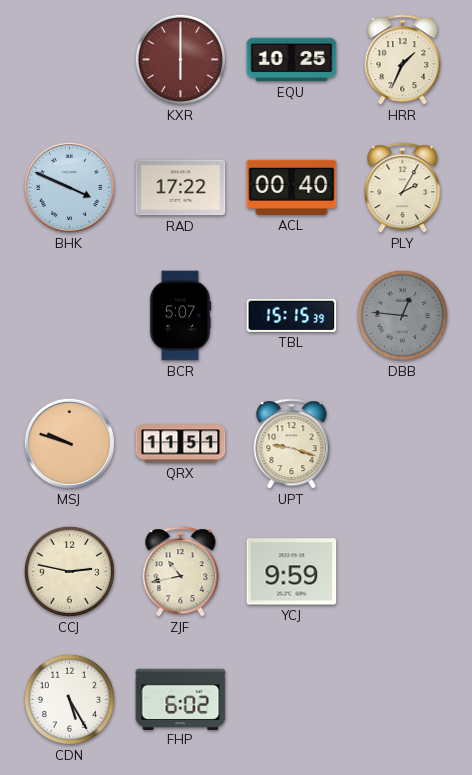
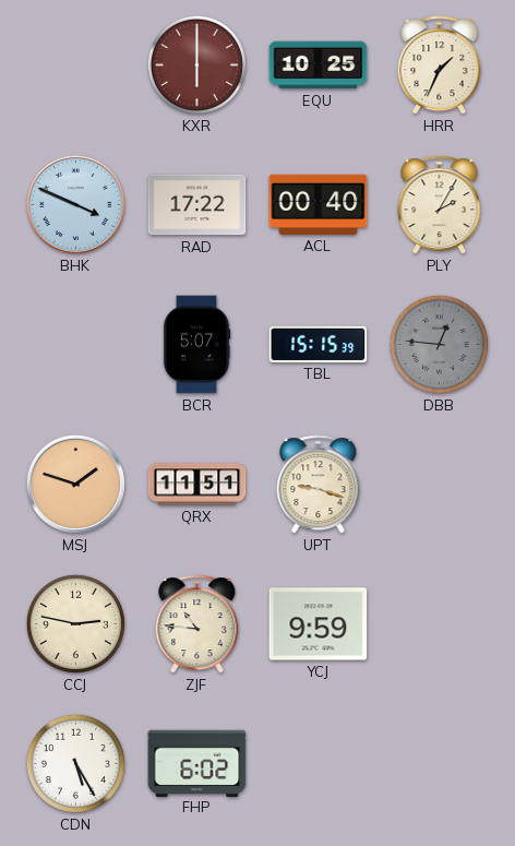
MSJ: 9:48 -> 1:48
ZJF: 10:43 -> 10:46
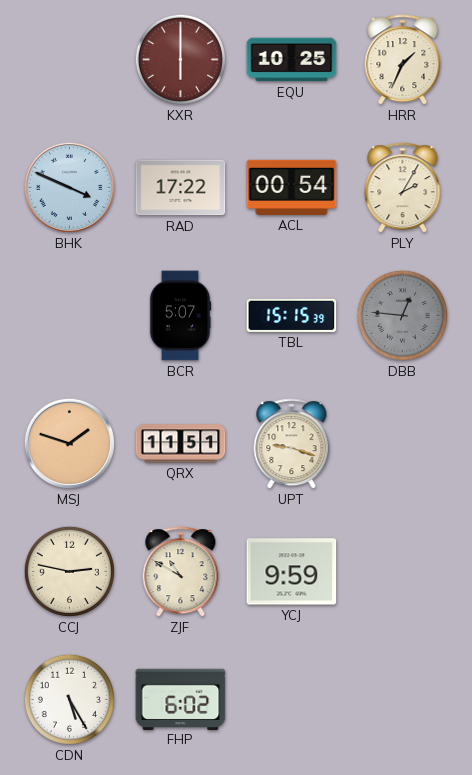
ACL: 00:40 -> 00:54
ZJF: 10:46 -> 10:50
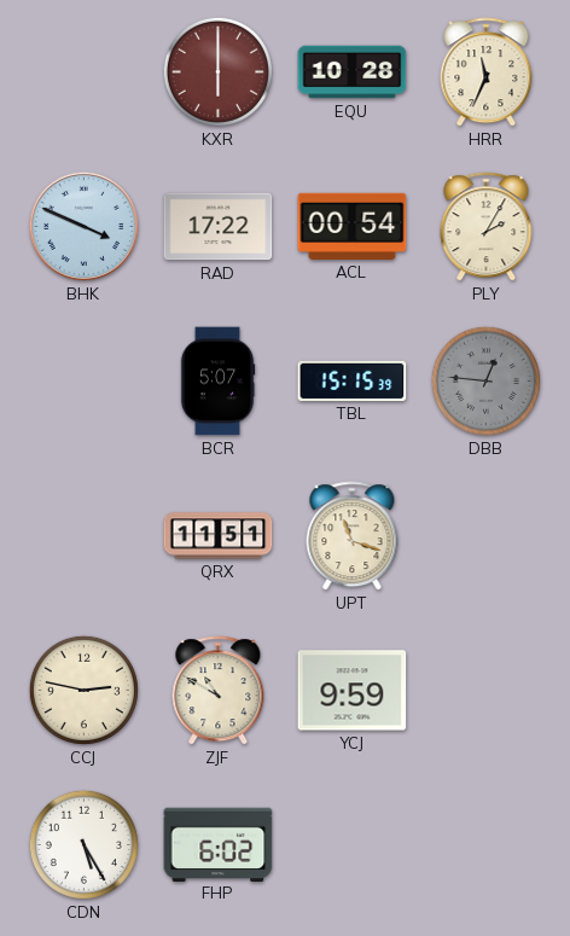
EQU: 10:25 -> 10:28
HRR: 1:34 -> 11:34
MSJ: 1:48 -> none
UPT: 9:18 -> 11:18
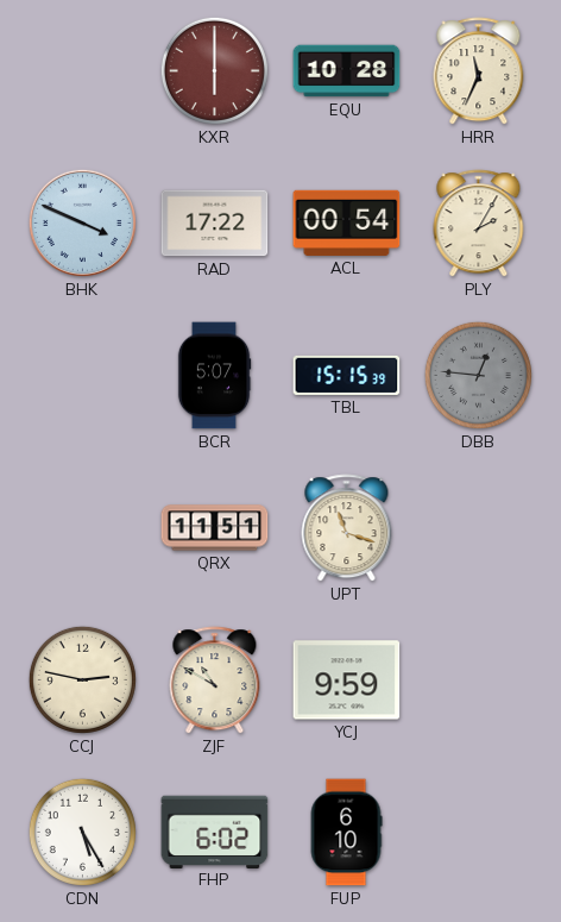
FUP: none -> 6:10
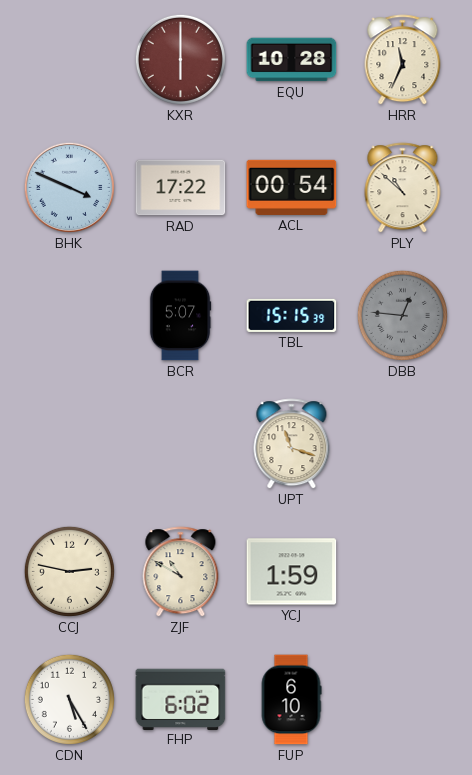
PLY: 2:05 -> 10:52
QRX: 11:51 -> none
YCJ: 9:59 -> 1:59
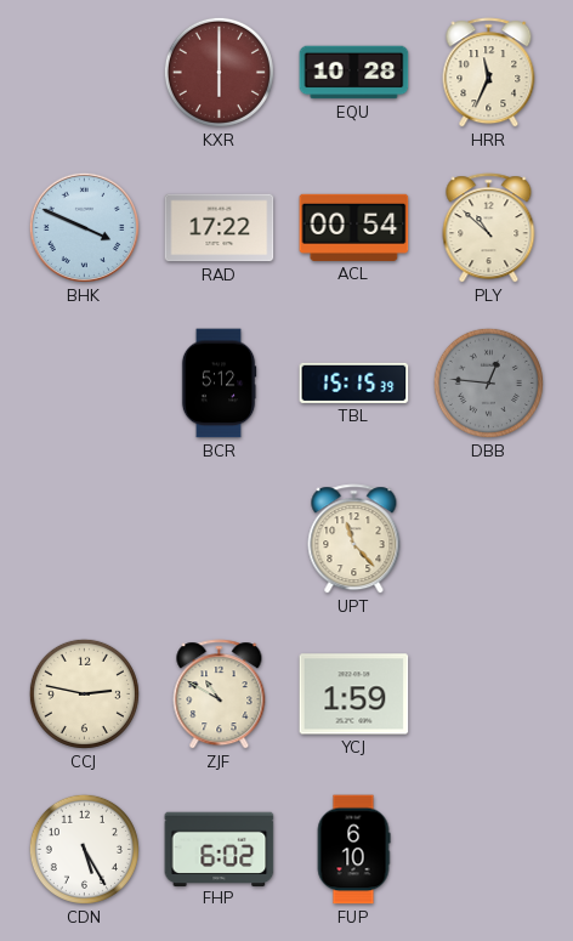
BCR: 5:07 -> 5:12
UPT: 11:18 -> 11:23
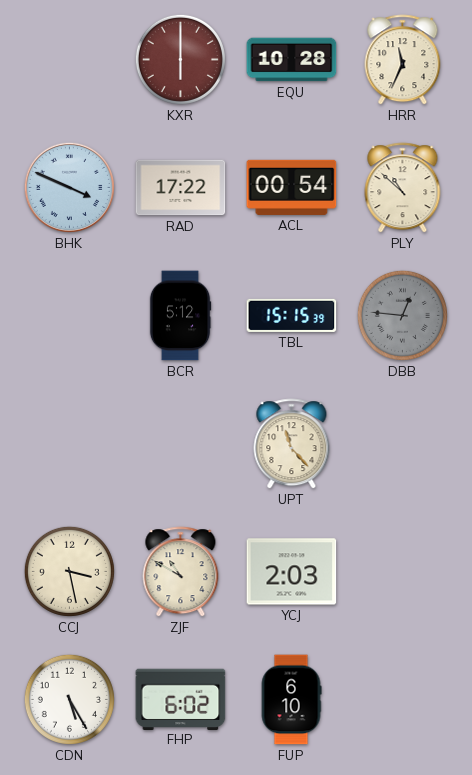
CCJ: 2:47 -> 3:28
YCJ: 1:59 -> 2:03
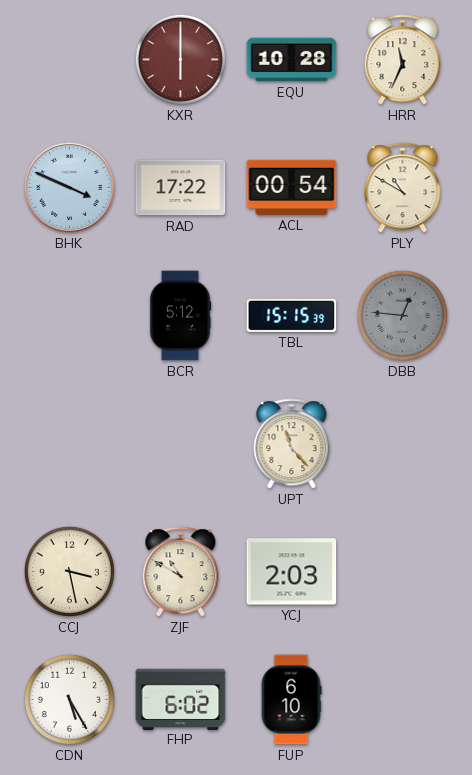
PLY: 10:52 -> 10:50
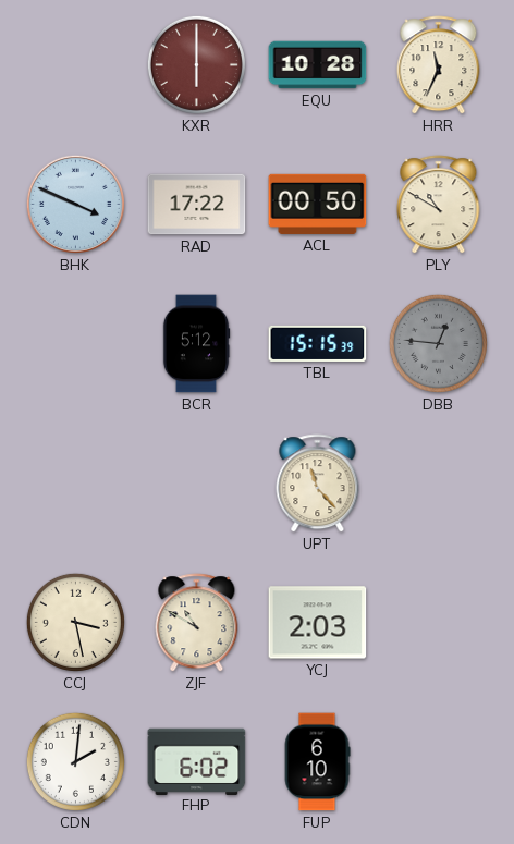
ACL: 00:54 -> 00:50
CDN: 5:25 -> 2:01
